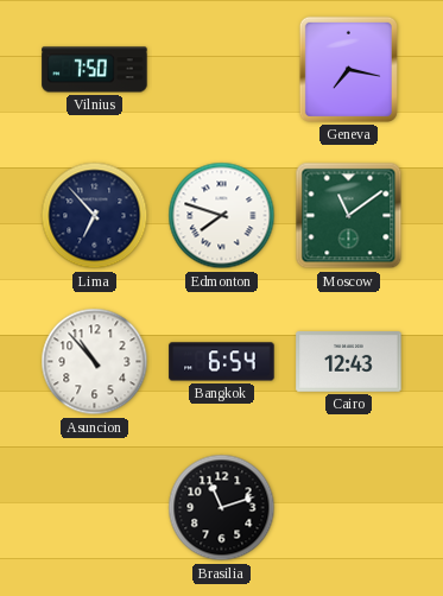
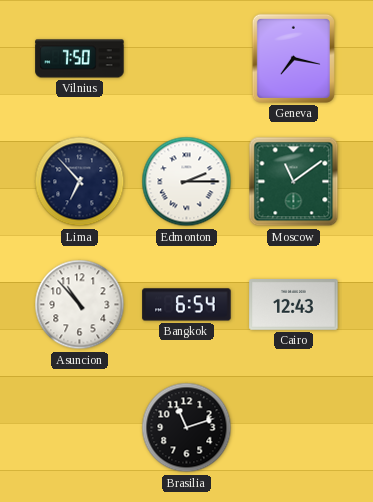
Edmonton: 7:48 -> 2:15
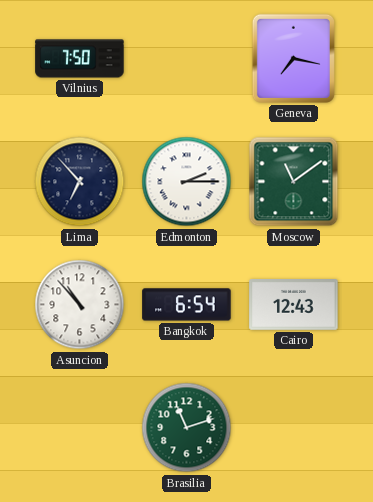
Brasilia dial: black -> green
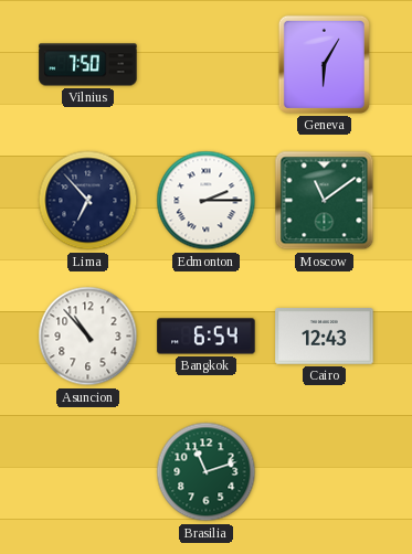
Geneva: 7:17 -> 6:05
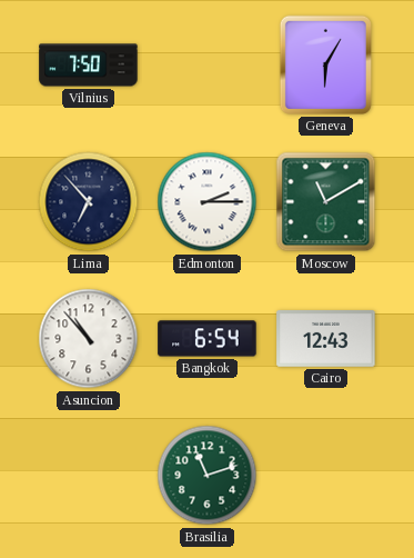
Moscow: 11:09 -> 11:10
